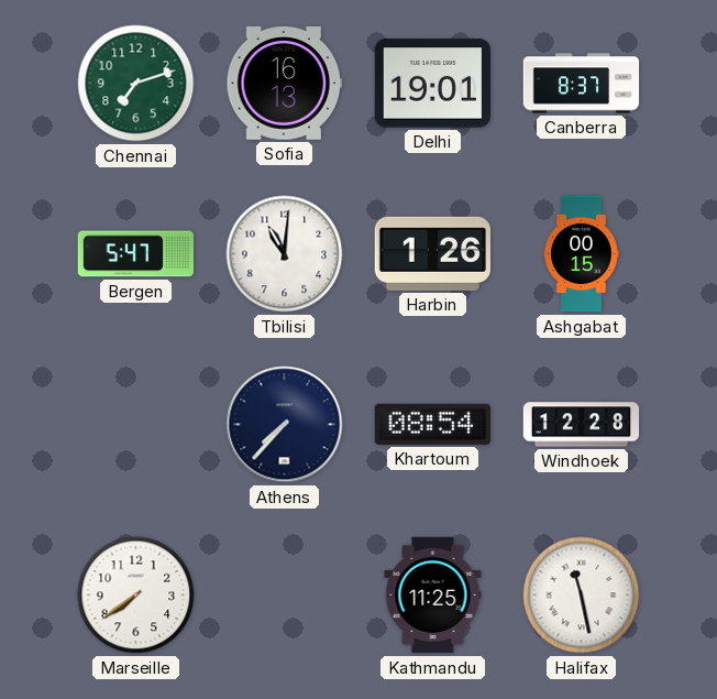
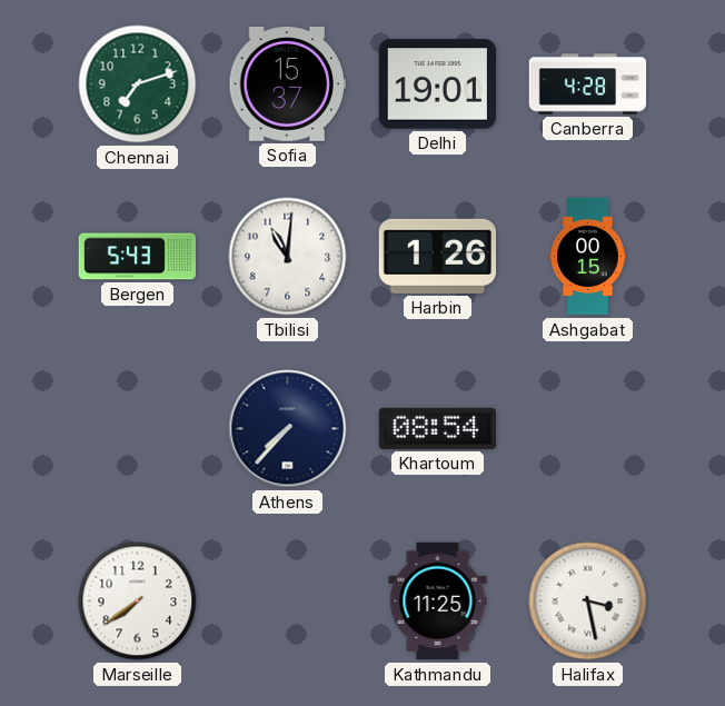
Sofia: 16:13 -> 15:37
Canberra: 8:37 -> 4:28
Bergen: 5:47 -> 5:43
Windhoek: 12:28 -> none
Halifax: 11:28 -> 3:28
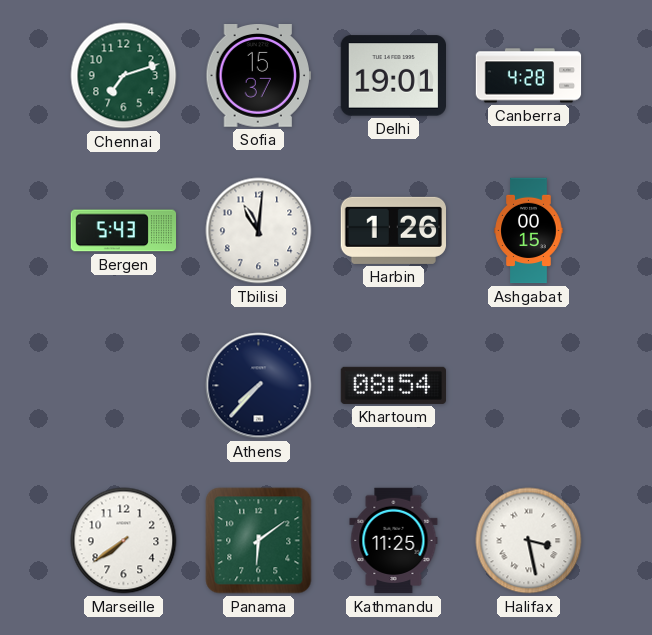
Panama: none -> 6:09
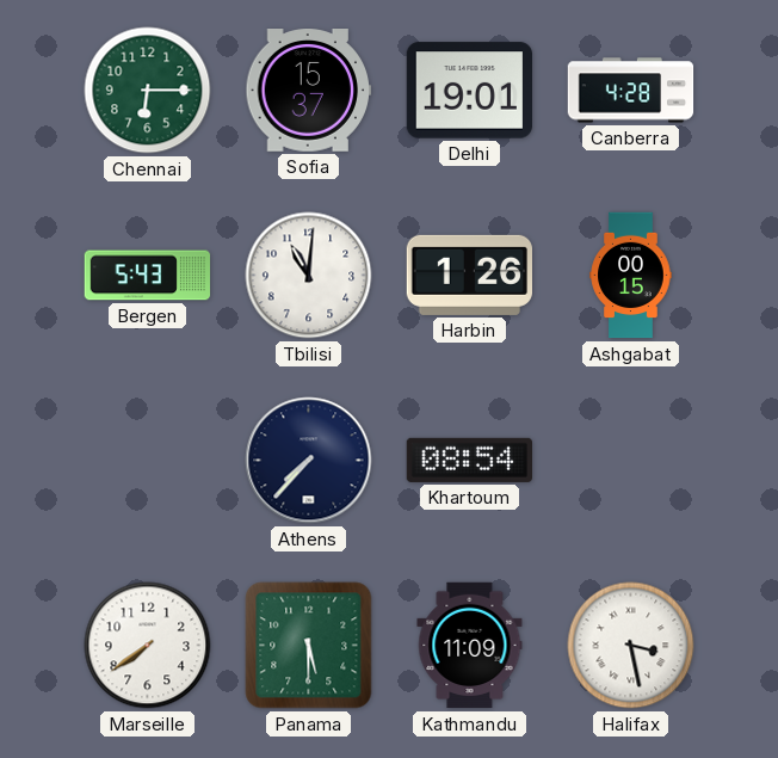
Chennai: 7:12 -> 6:15
Panama: 6:09 -> 5:30
Kathmandu: 11:25 -> 11:09
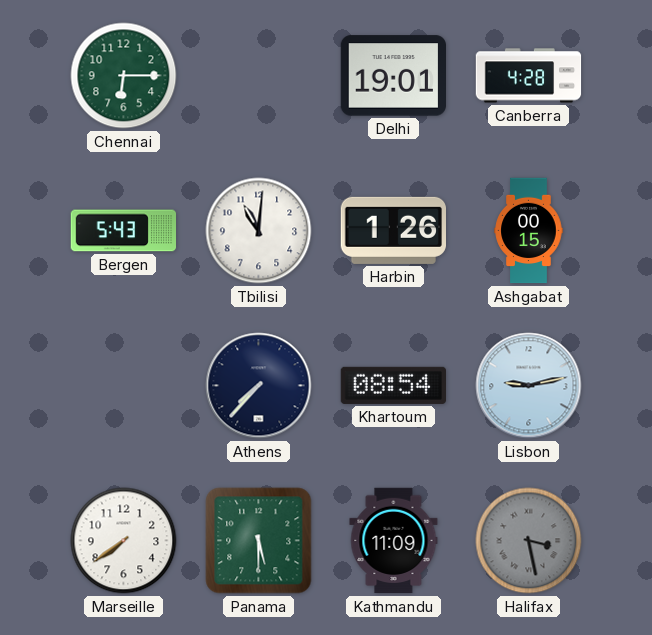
Sofia: 15:37 -> none
Lisbon: none -> 9:13
Halifax dial: white -> grey
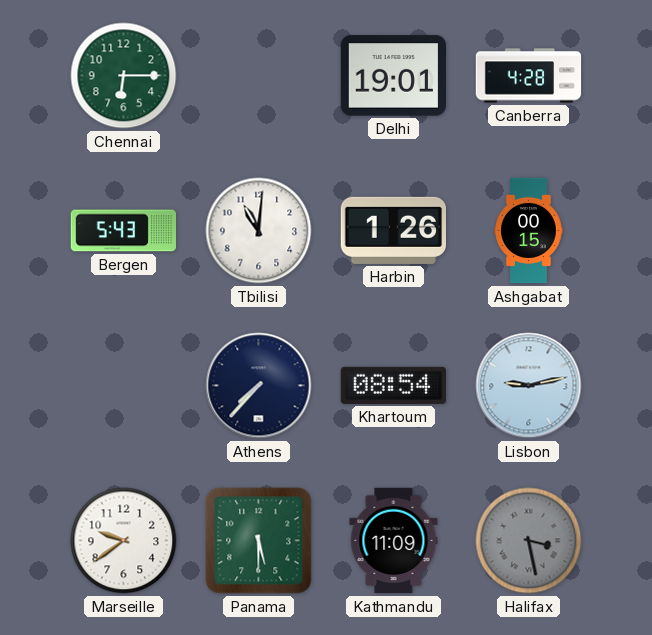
Marseille: 7:39 -> 9:39
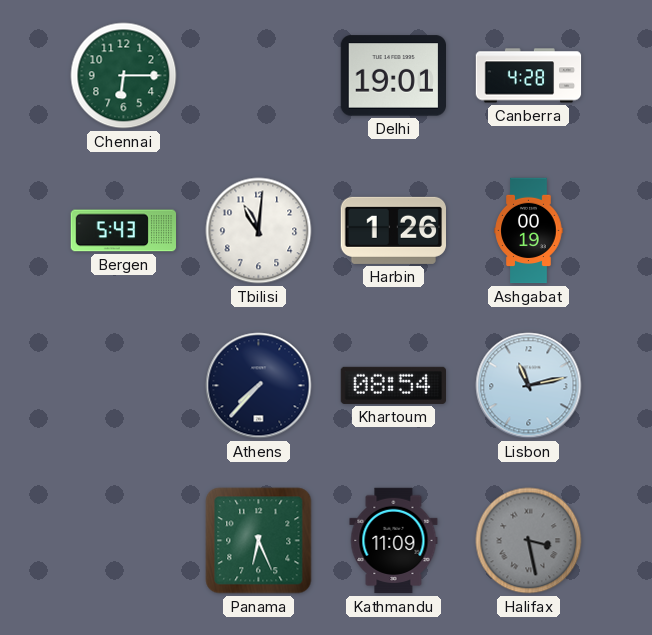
Ashgabat: 00:15 -> 00:19
Lisbon: 9:13 -> 11:13
Marseille: 9:39 -> none
Panama: 5:30 -> 6:26
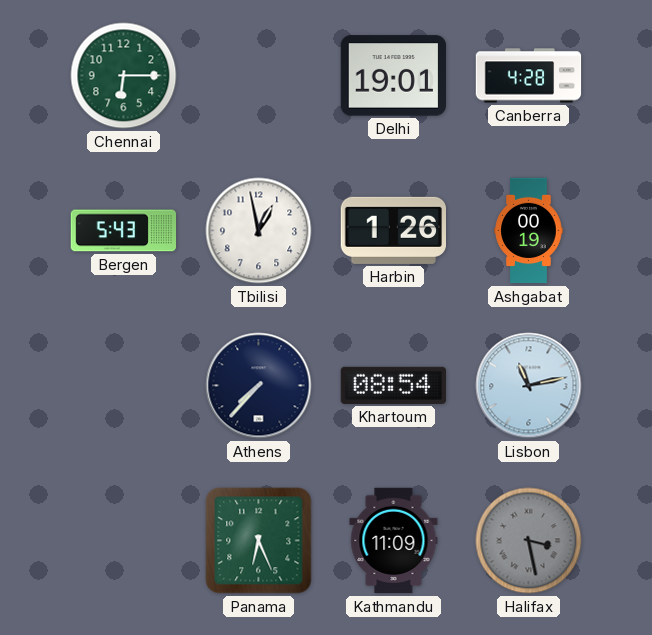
Tbilisi: 11:01 -> 12:58
